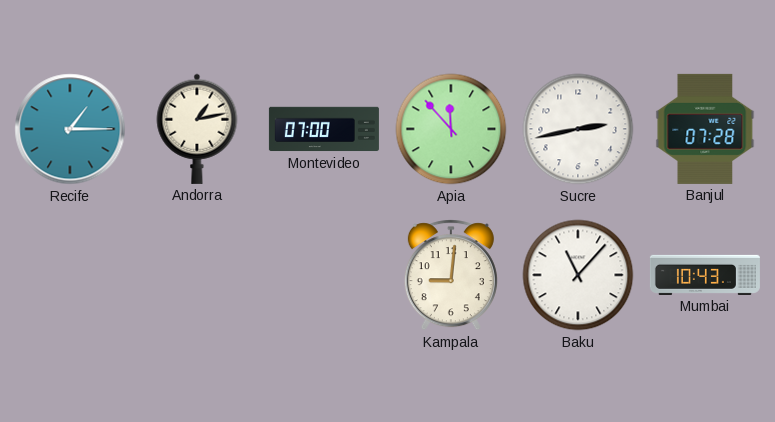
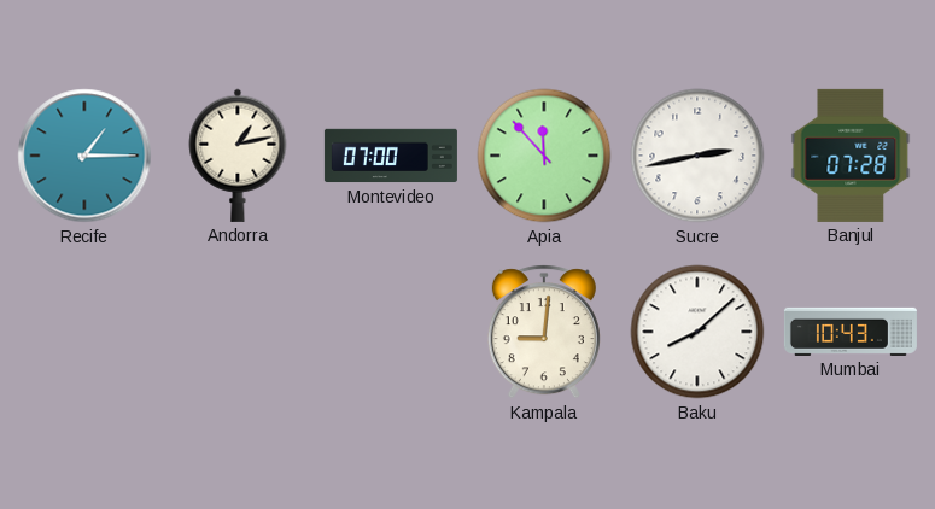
Baku: 11:07 -> 8:08
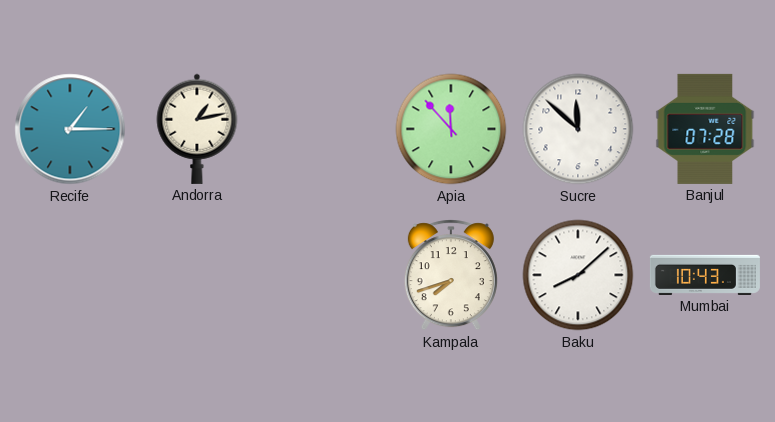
Montevideo: 07:00 -> none
Sucre: 2:43 -> 11:52
Kampala: 9:01 -> 7:42
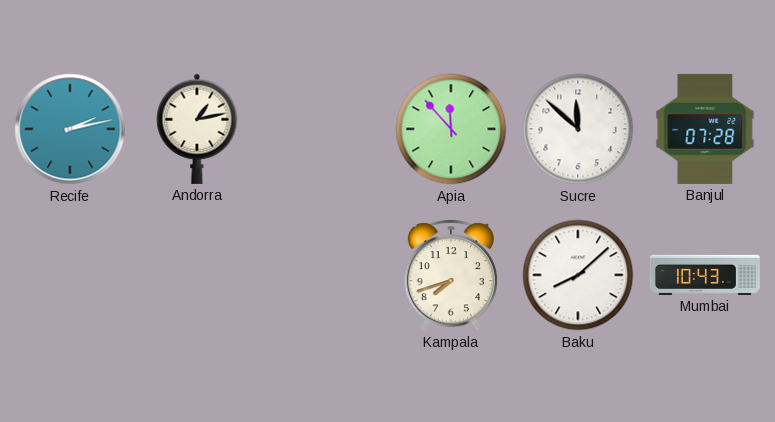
Recife: 1:15 -> 2:13
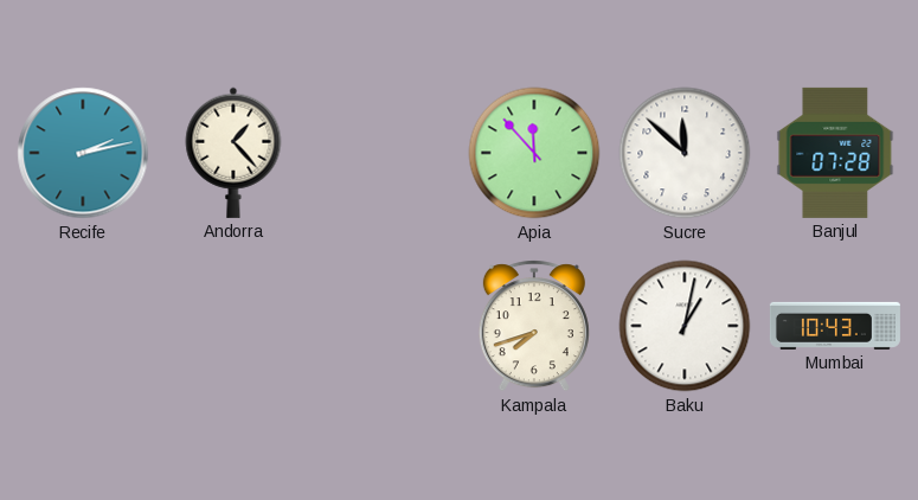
Andorra: 1:13 -> 1:23
Baku: 8:08 -> 1:02
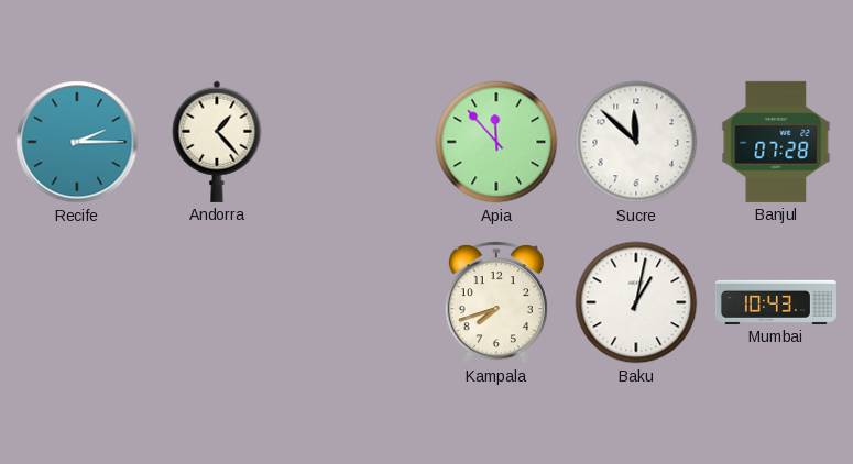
Recife: 2:13 -> 2:15
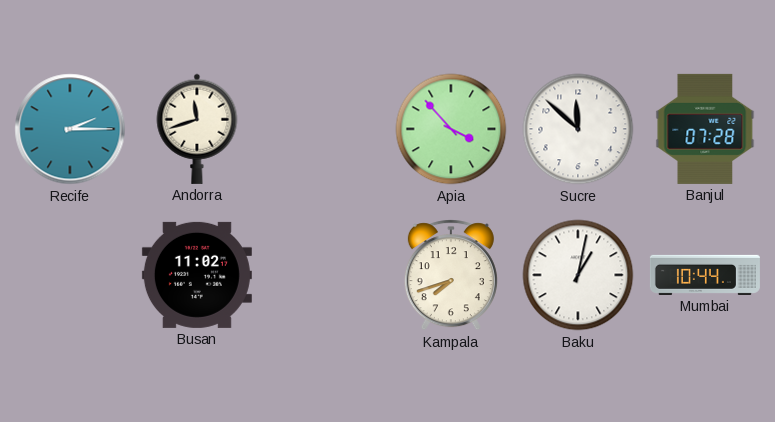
Andorra: 1:23 -> 11:42
Apia: 11:53 -> 3:53
Busan: none -> 11:02
Mumbai: 10:43 -> 10:44
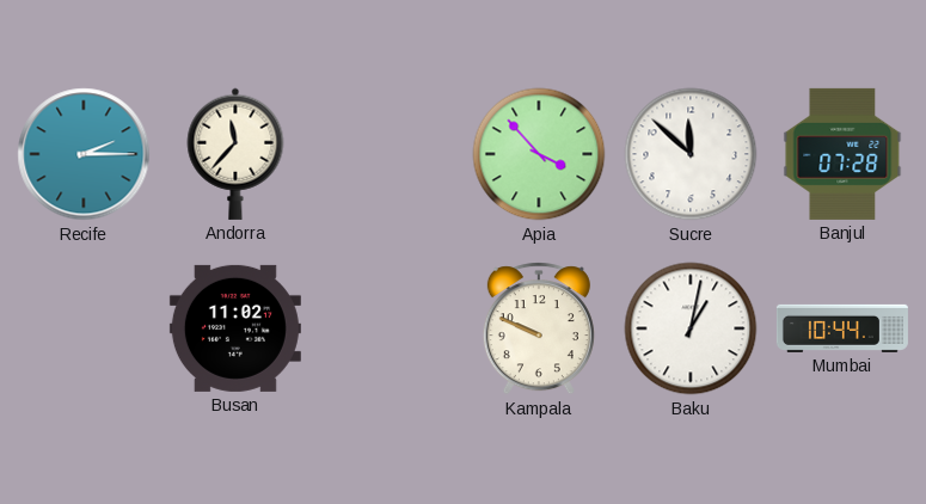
Andorra: 11:42 -> 11:37
Kampala: 7:42 -> 9:49
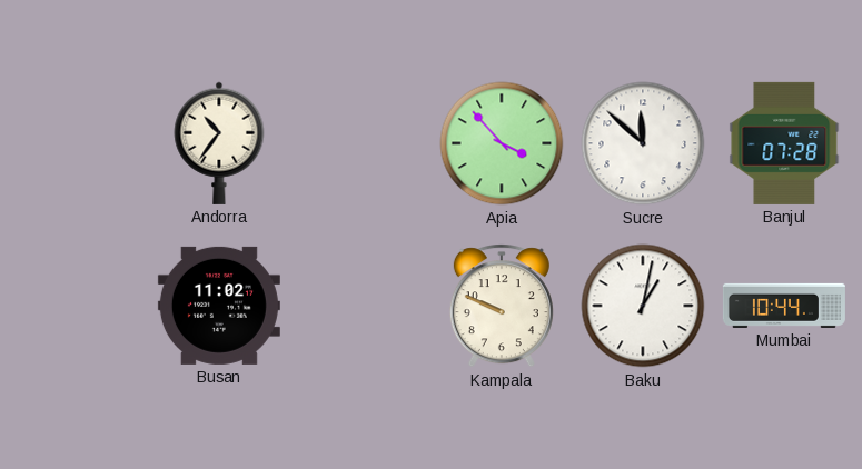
Recife: 2:15 -> none
Andorra: 11:37 -> 10:36
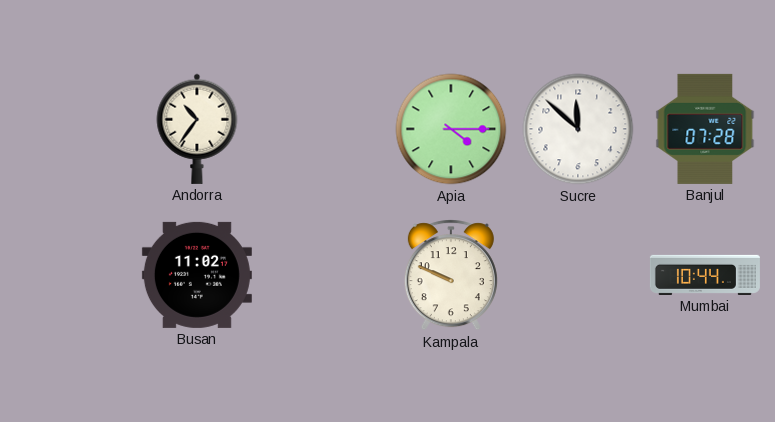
Apia: 3:53 -> 4:15
Baku: 1:02 -> none
